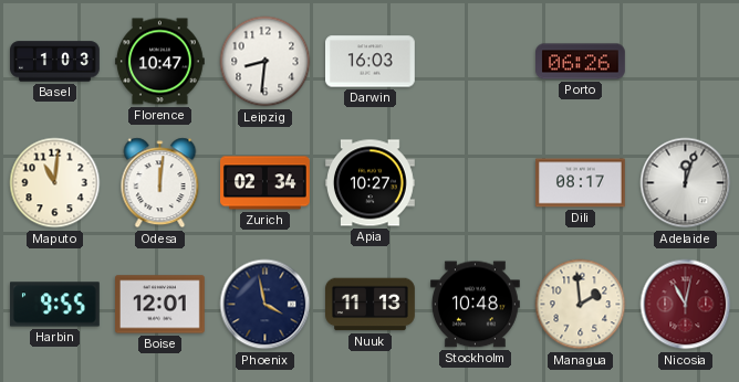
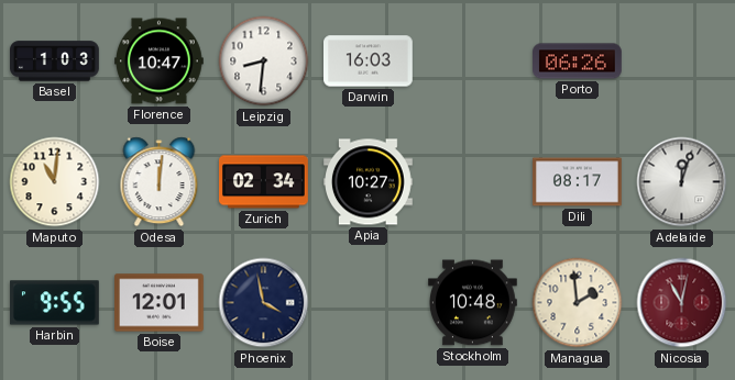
Nuuk: 11:13 -> none
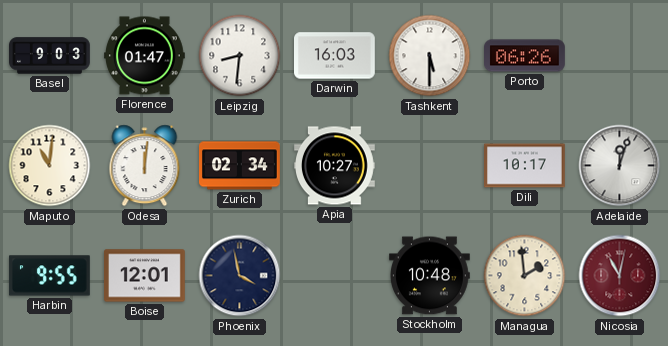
Basel: 1:03 -> 9:03
Florence: 10:47 -> 01:47
Tashkent: none -> 5:30
Dili: 08:17 -> 10:17
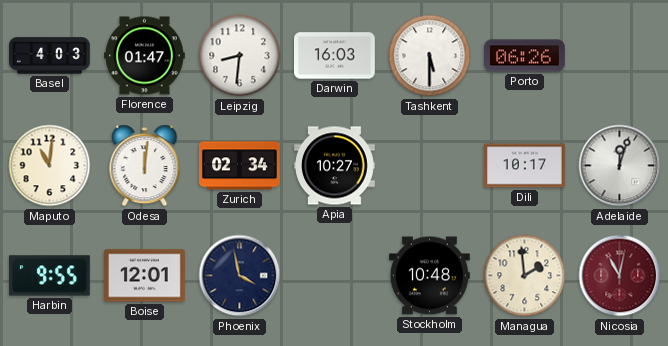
Basel: 9:03 -> 4:03
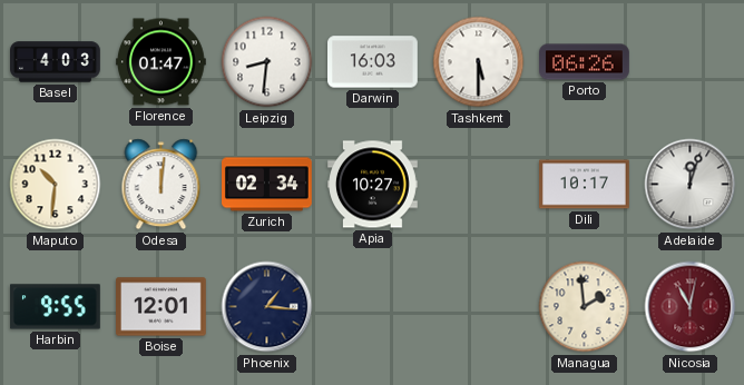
Maputo: 11:01 -> 10:31
Phoenix: 3:58 -> 1:16
Stockholm: 10:48 -> none
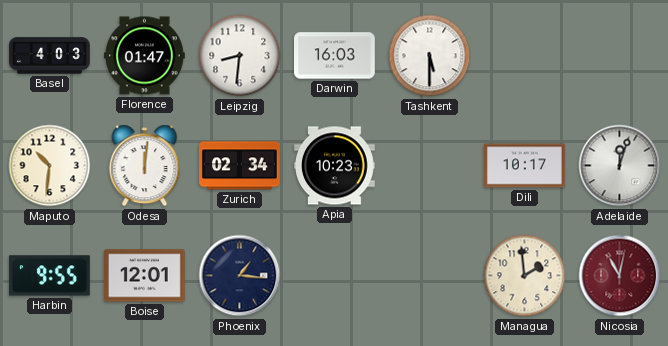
Porto: 06:26 -> none
Apia: 10:27 -> 10:23
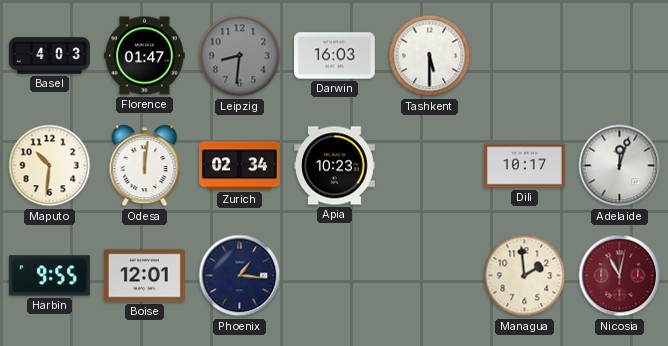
Leipzig dial: white -> grey
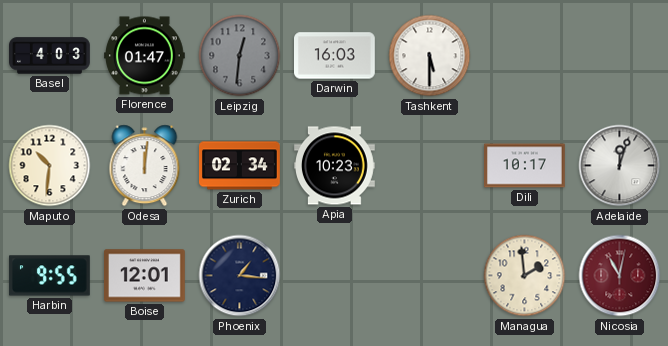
Leipzig: 8:31 -> 12:31
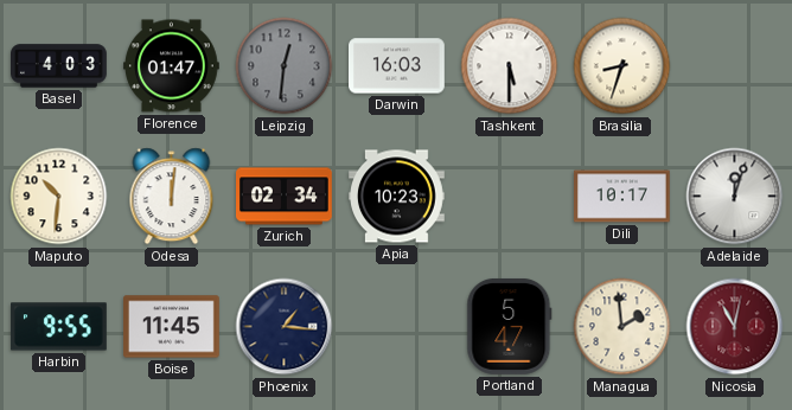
Brasilia: none -> 8:33
Boise: 12:01 -> 11:45
Portland: none -> 5:47
